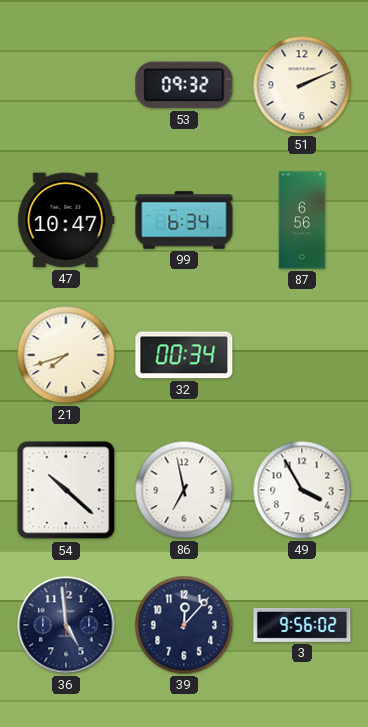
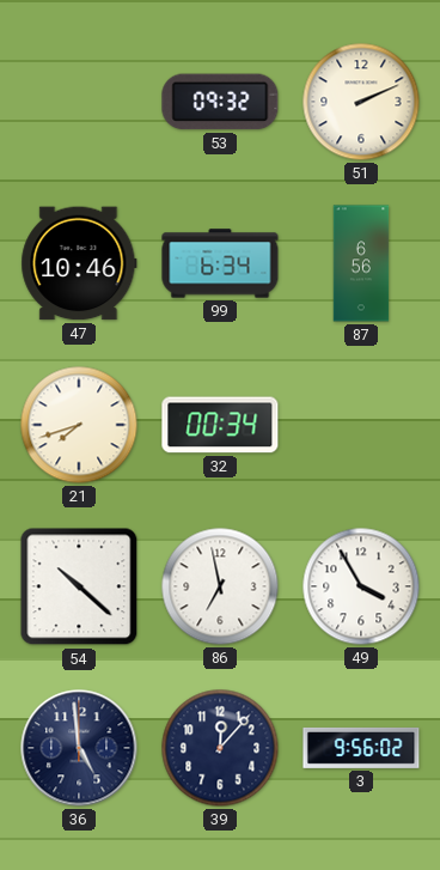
47: 10:47 -> 10:46
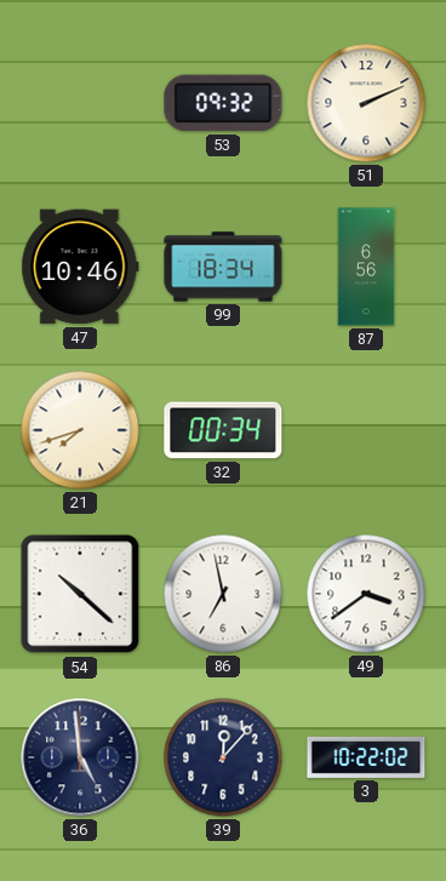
99: 6:34 -> 18:34
49: 3:55 -> 3:39
3: 9:56 -> 10:22
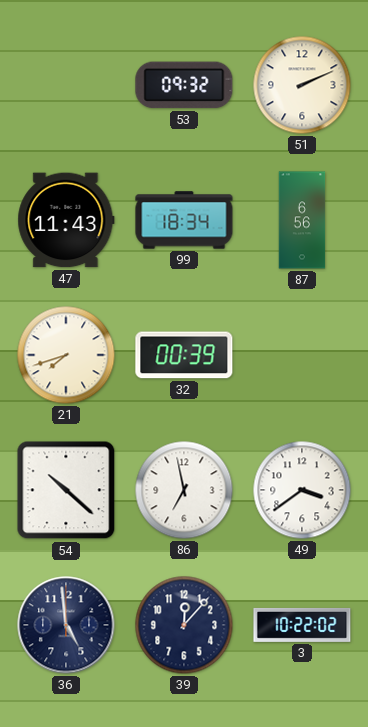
47: 10:46 -> 11:43
32: 00:34 -> 00:39
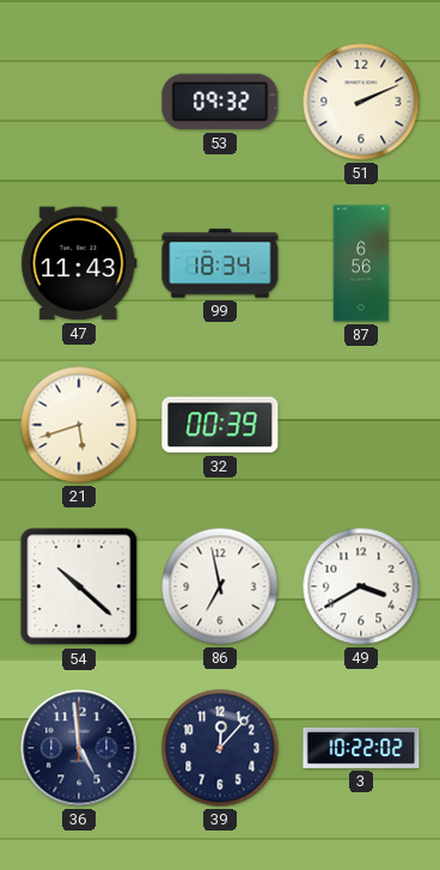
21: 7:42 -> 5:42
49: 3:39 -> 3:40
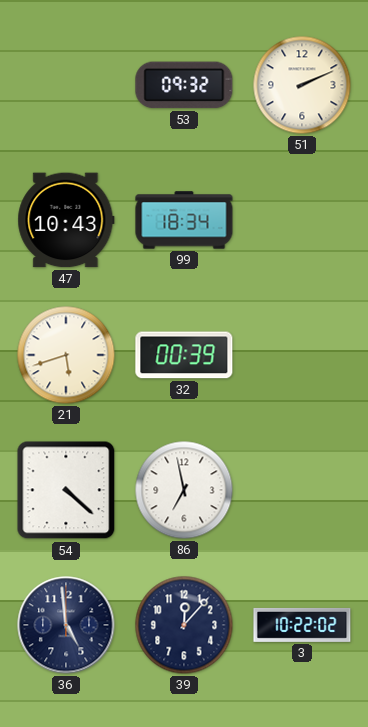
47: 11:43 -> 10:43
87: 6:56 -> none
54: 10:22 -> 4:22
49: 3:40 -> none
